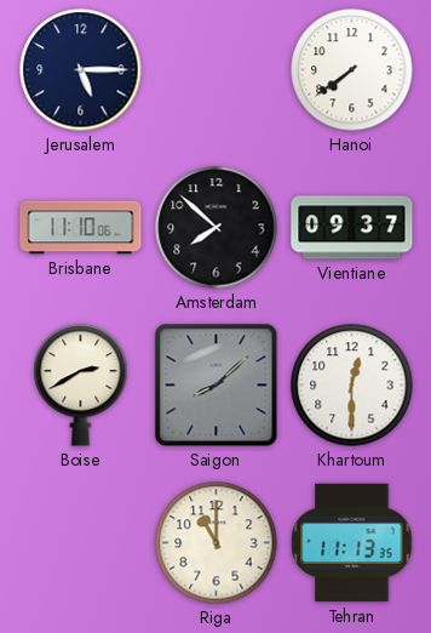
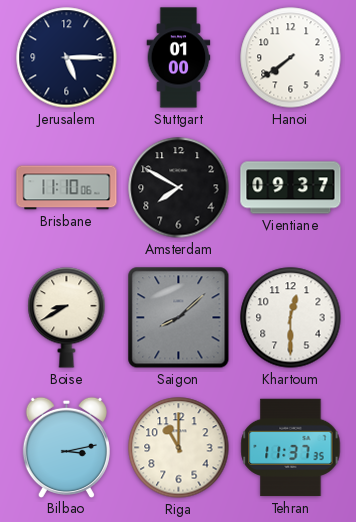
Stuttgart: none -> 01:00
Amsterdam: 7:52 -> 7:50
Boise: 2:40 -> 8:40
Bilbao: none -> 3:13
Tehran: 11:13 -> 11:37
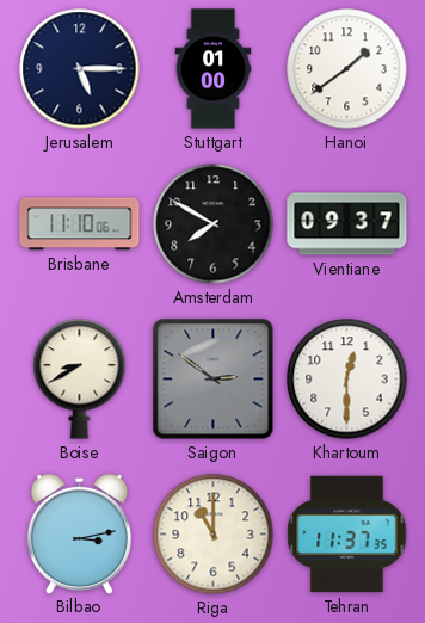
Hanoi: 7:39 -> 1:39
Saigon: 8:08 -> 2:51
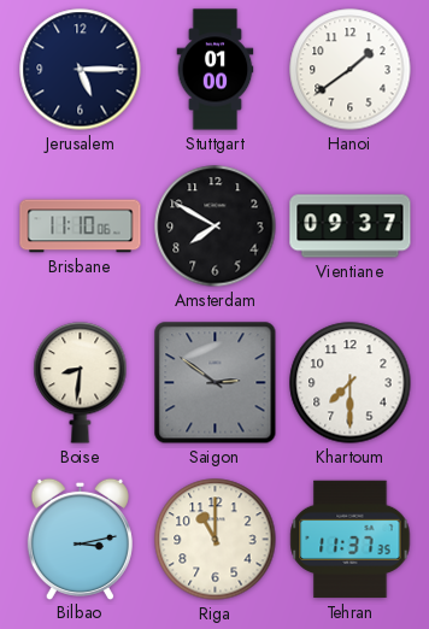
Boise: 8:40 -> 8:31
Khartoum: 12:30 -> 7:30
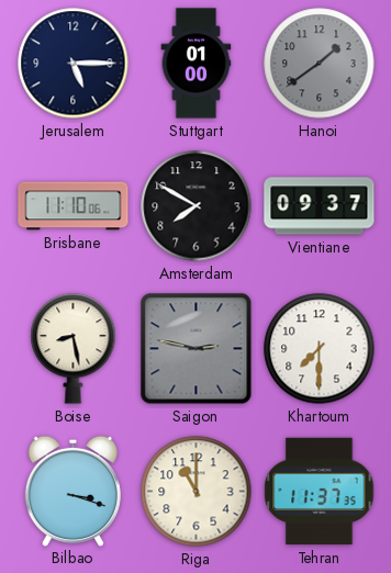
Hanoi dial: white -> grey
Boise: 8:31 -> 8:28
Saigon: 2:51 -> 2:47
Bilbao: 3:13 -> 3:18
